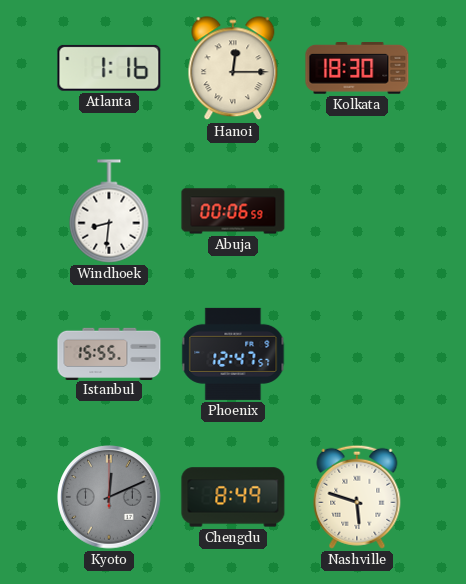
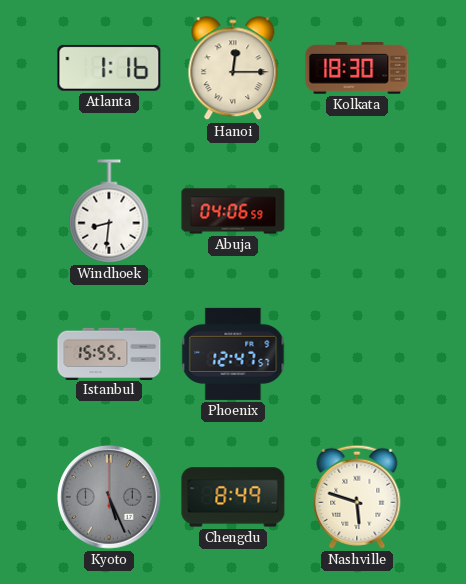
Abuja: 00:06 -> 04:06
Kyoto: 12:11 -> 5:26
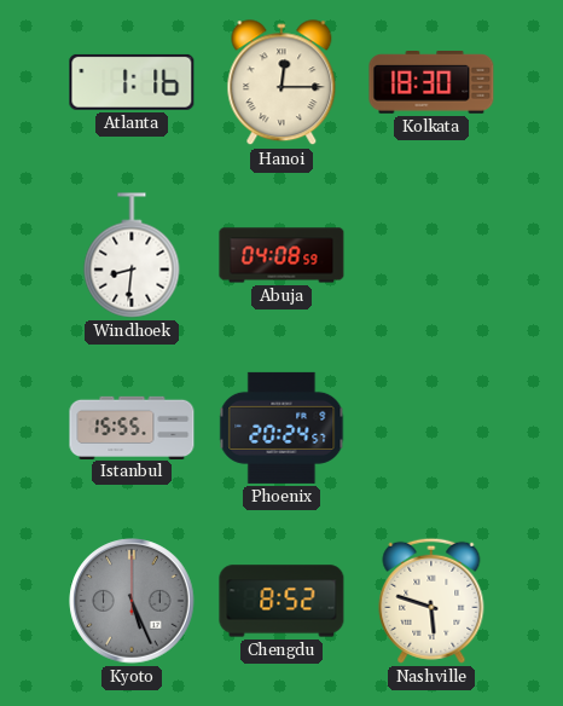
Abuja: 04:06 -> 04:08
Phoenix: 12:47 -> 20:24
Chengdu: 8:49 -> 8:52
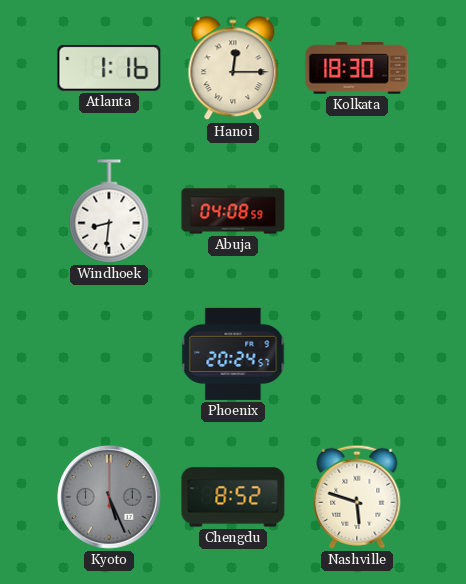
Istanbul: 15:55 -> none
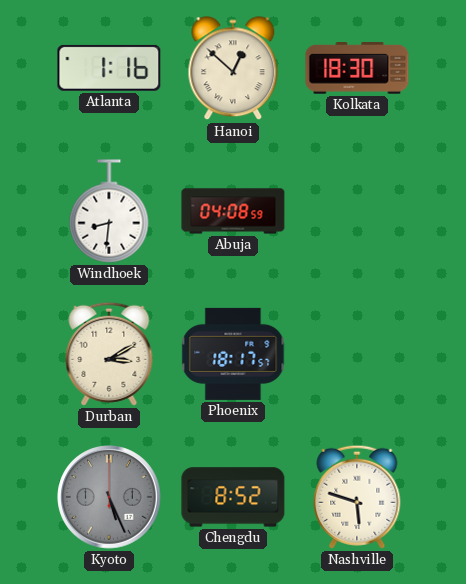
Hanoi: 12:15 -> 12:52
Durban: none -> 3:10
Phoenix: 20:24 -> 18:17
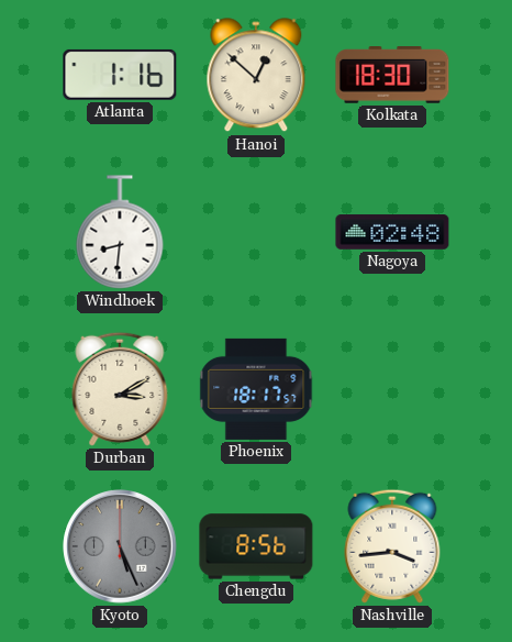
Abuja: 04:08 -> none
Nagoya: none -> 02:48
Chengdu: 8:52 -> 8:56
Nashville: 5:48 -> 3:44
